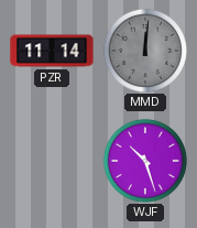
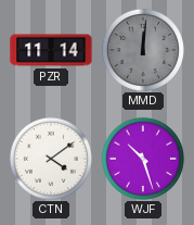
CTN: none -> 4:09
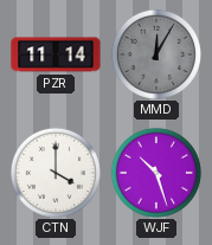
MMD: 12:01 -> 12:05
CTN: 4:09 -> 4:00
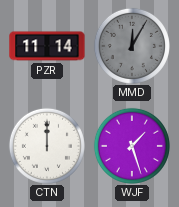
CTN: 4:00 -> 12:00
WJF: 10:27 -> 1:27
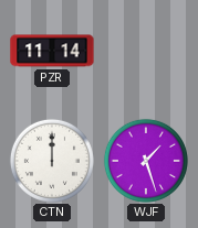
MMD: 12:05 -> none
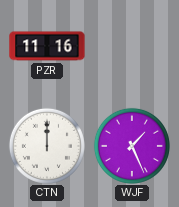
PZR: 11:14 -> 11:16
WJF: 1:27 -> 1:26
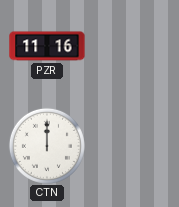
WJF: 1:26 -> none
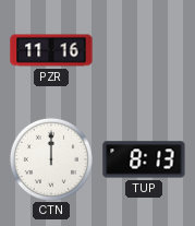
TUP: none -> 8:13
